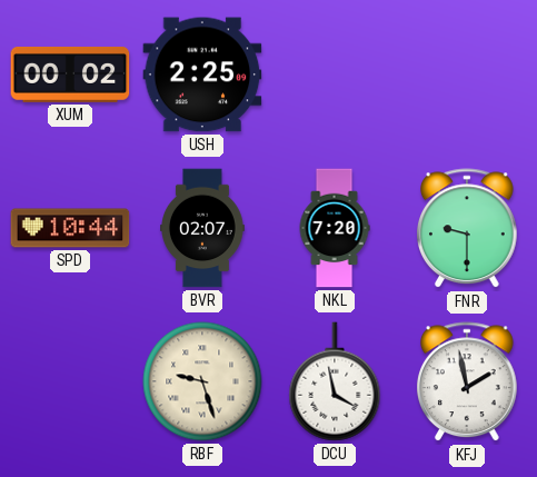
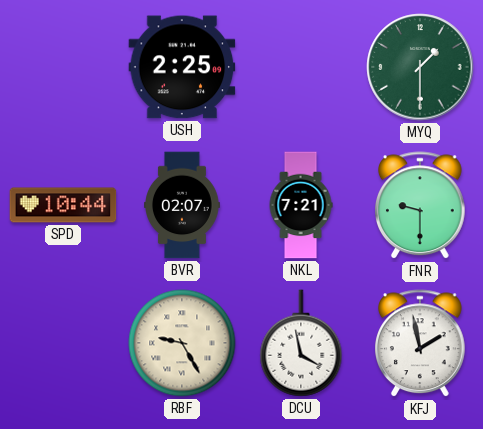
XUM: 00:02 -> none
MYQ: none -> 1:30
NKL: 7:20 -> 7:21
RBF: 9:27 -> 9:25
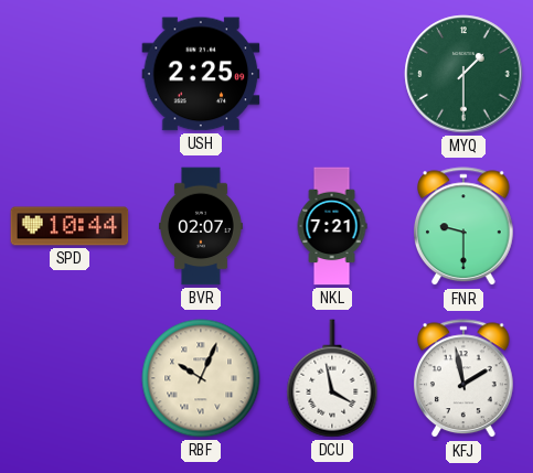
RBF: 9:25 -> 10:04
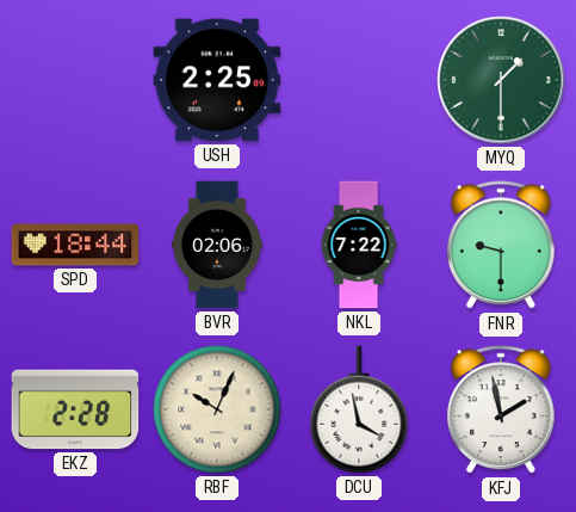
SPD: 10:44 -> 18:44
BVR: 02:07 -> 02:06
NKL: 7:21 -> 7:22
EKZ: none -> 2:28
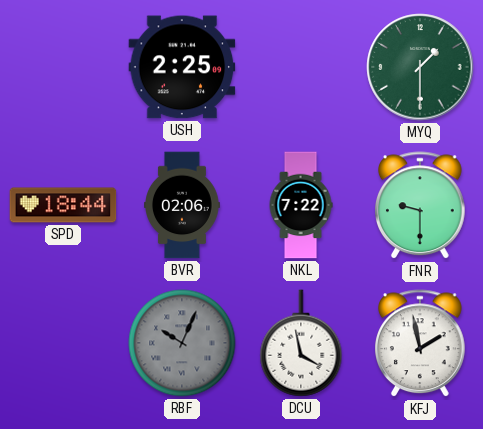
EKZ: 2:28 -> none
RBF dial: cream -> grey
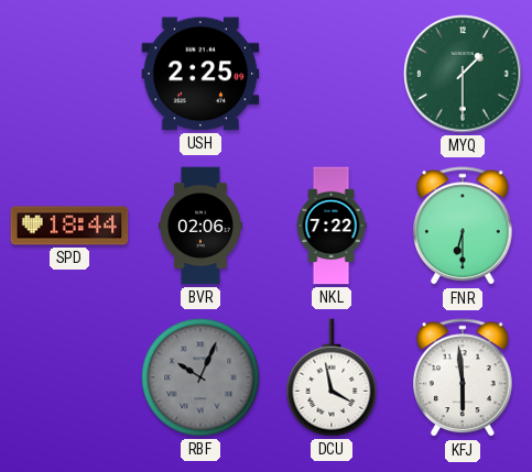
FNR: 9:30 -> 6:30
KFJ: 1:58 -> 5:59
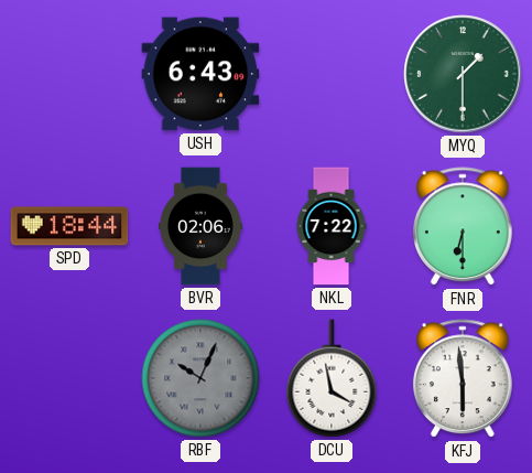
USH: 2:25 -> 6:43
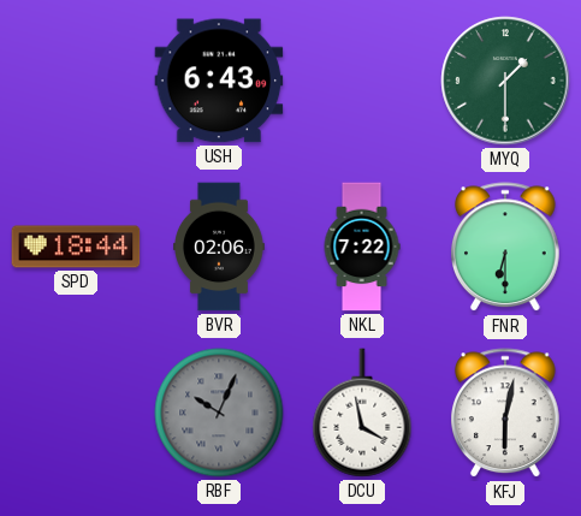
KFJ: 5:59 -> 6:02
